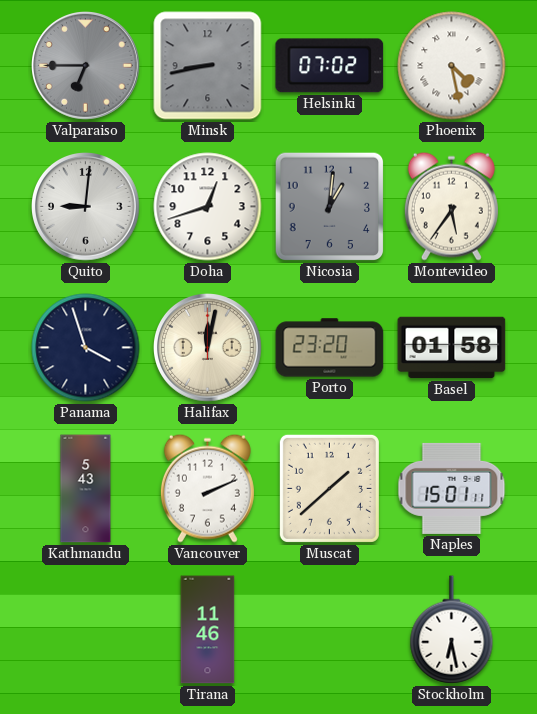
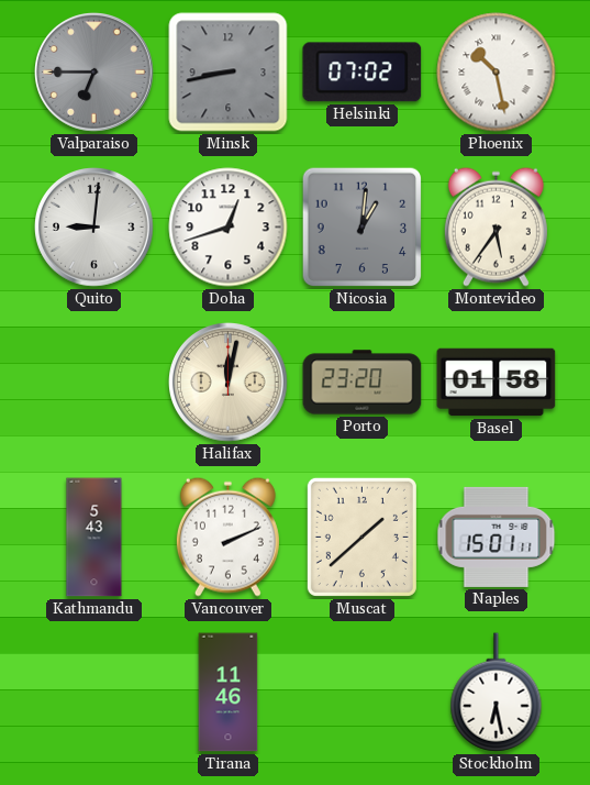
Phoenix: 4:28 -> 10:28
Panama: 3:57 -> none
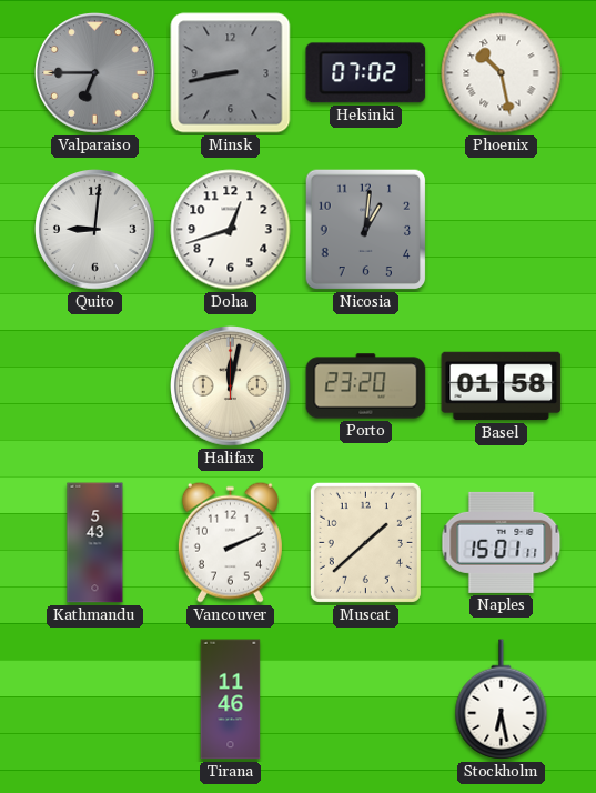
Montevideo: 5:36 -> none
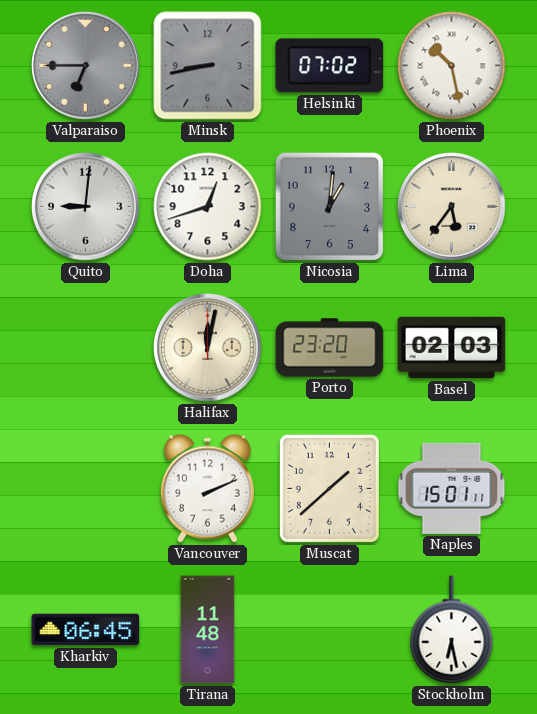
Lima: none -> 5:36
Basel: 01:58 -> 02:03
Kathmandu: 5:43 -> none
Kharkiv: none -> 06:45
Tirana: 11:46 -> 11:48
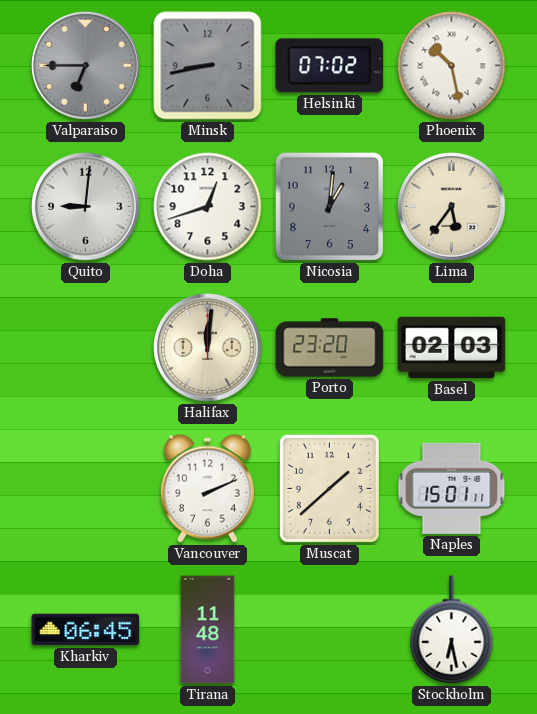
Halifax: 12:02 -> 12:01
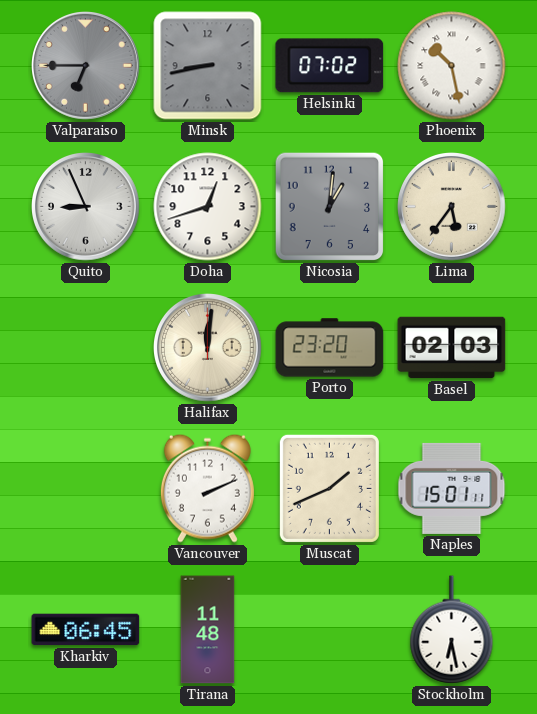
Quito: 9:01 -> 8:56
Muscat: 1:38 -> 1:41
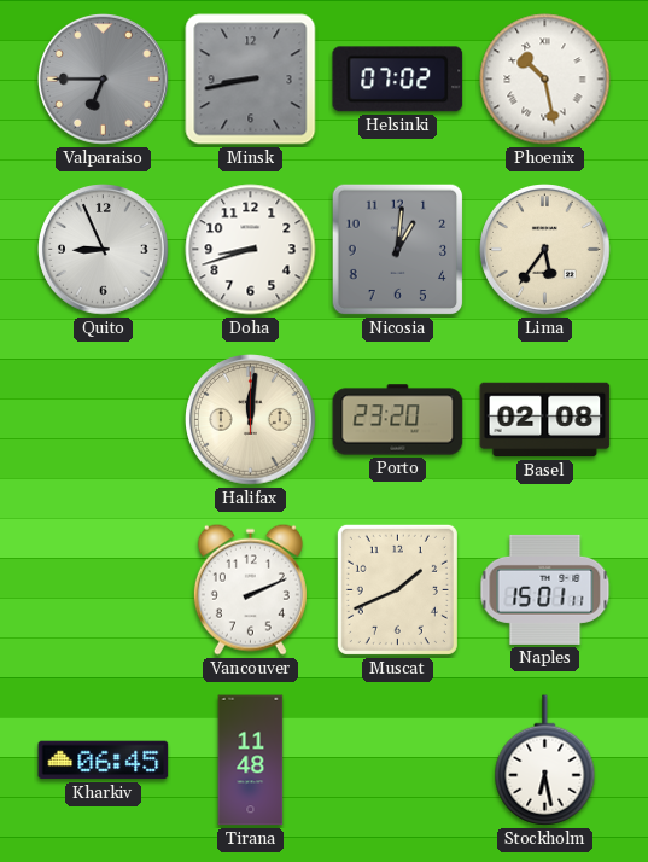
Doha: 12:42 -> 8:42
Basel: 02:03 -> 02:08
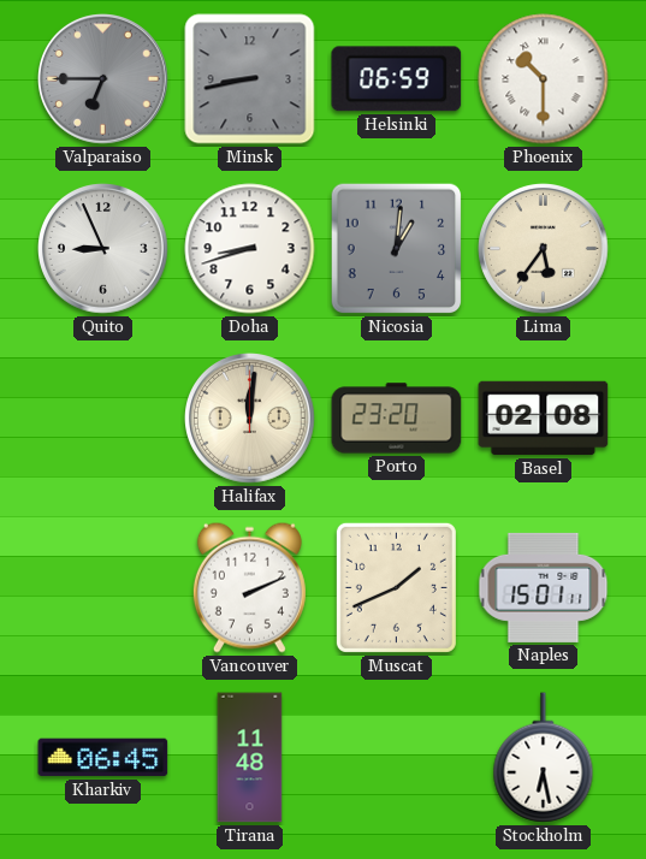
Helsinki: 07:02 -> 06:59
Phoenix: 10:28 -> 10:30
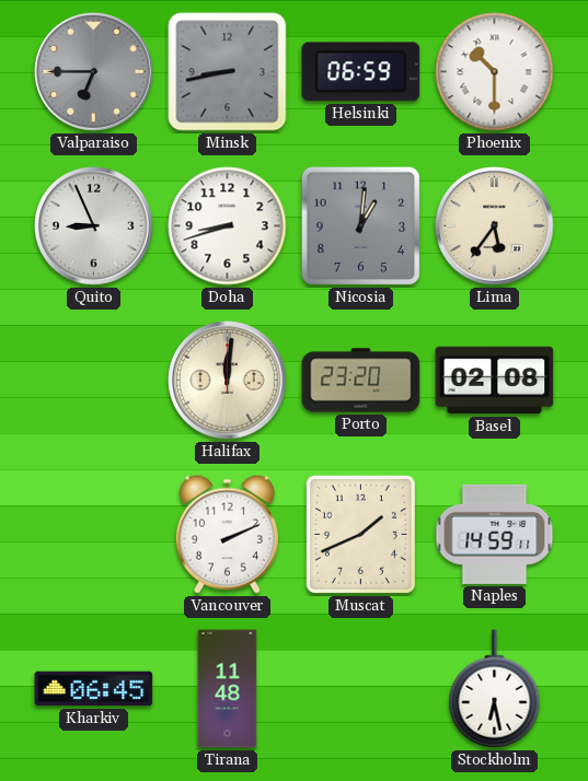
Naples: 15:01 -> 14:59
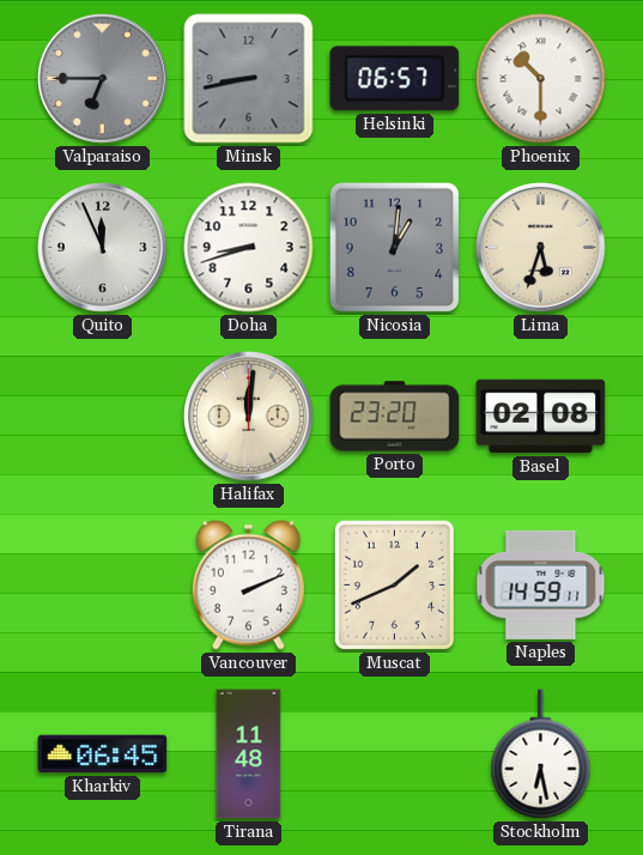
Helsinki: 06:59 -> 06:57
Quito: 8:56 -> 11:56
Lima: 5:36 -> 5:33
